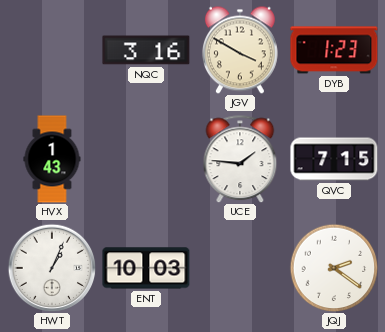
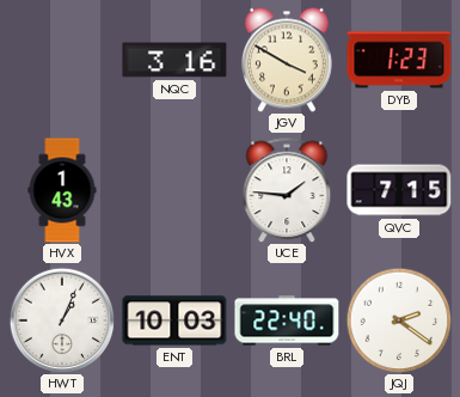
BRL: none -> 22:40
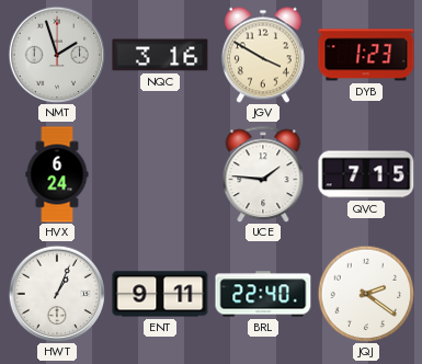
NMT: none -> 1:57
HVX: 1:43 -> 6:24
ENT: 10:03 -> 9:11
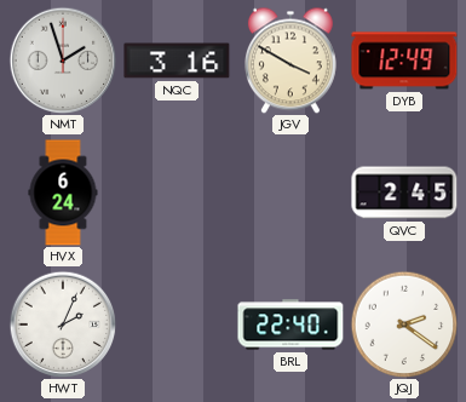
DYB: 1:23 -> 12:49
UCE: 1:46 -> none
QVC: 7:15 -> 2:45
HWT: 1:04 -> 2:04
ENT: 9:11 -> none
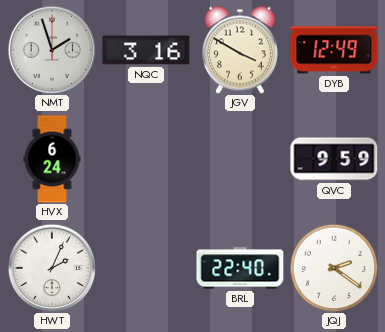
QVC: 2:45 -> 9:59
